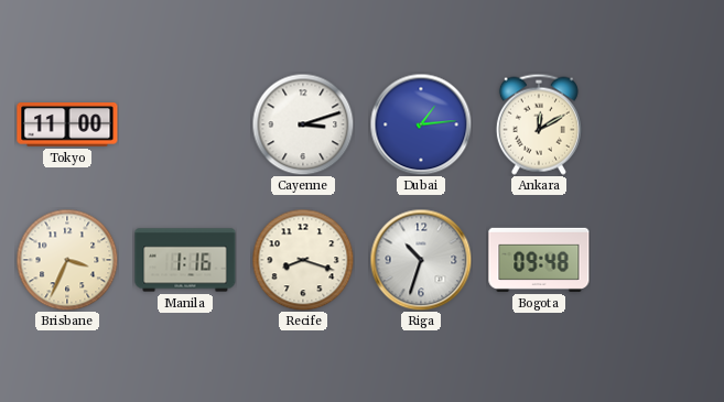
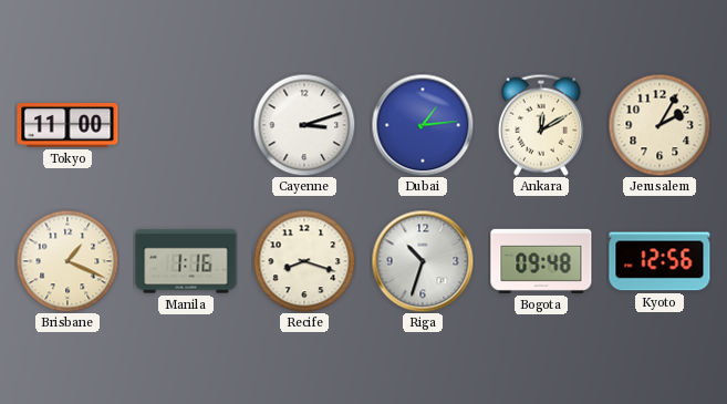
Jerusalem: none -> 2:05
Brisbane: 3:34 -> 1:19
Kyoto: none -> 12:56
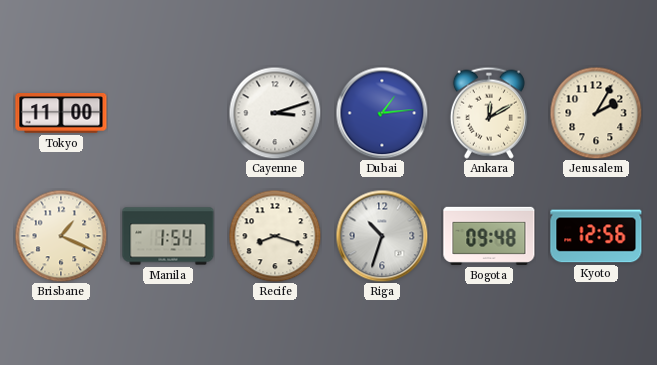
Manila: 1:16 -> 1:54
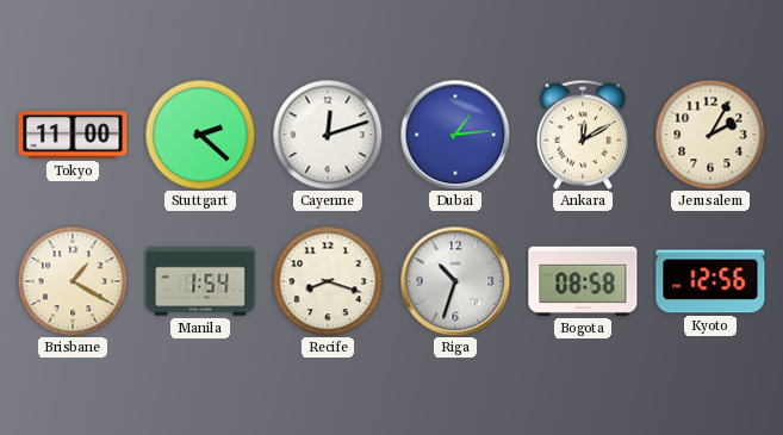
Stuttgart: none -> 2:22
Cayenne: 3:12 -> 12:12
Brisbane: 1:19 -> 1:20
Bogota: 09:48 -> 08:58
